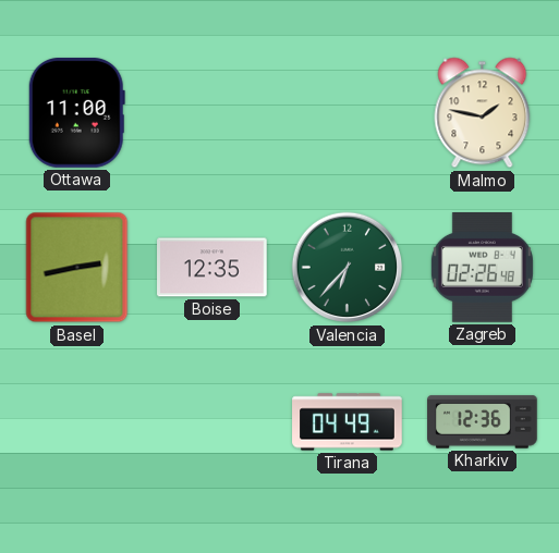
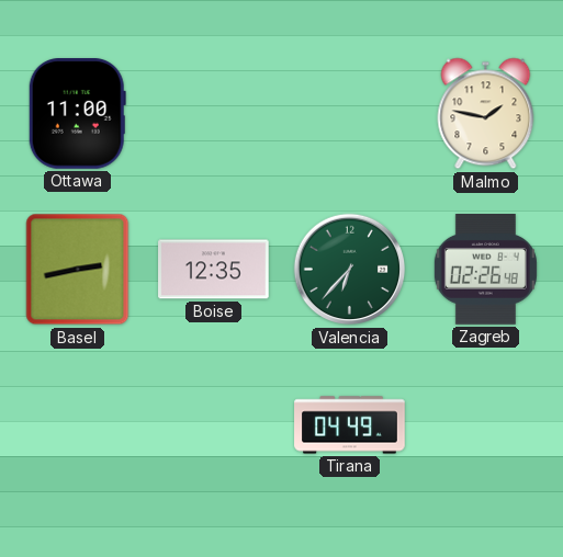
Kharkiv: 12:36 -> none
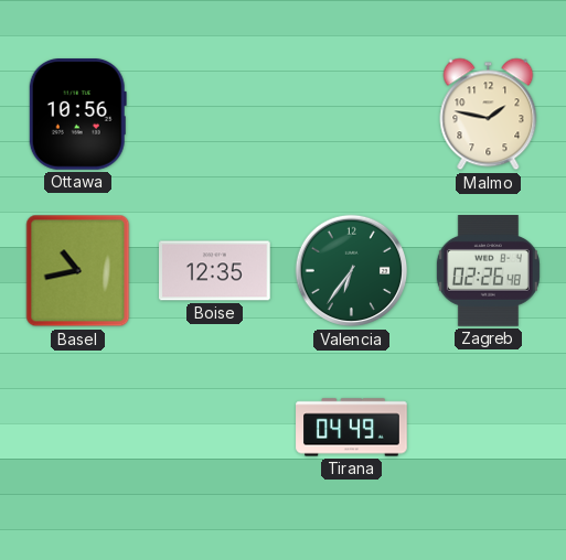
Ottawa: 11:00 -> 10:56
Basel: 2:43 -> 10:43
Valencia: 6:37 -> 6:36
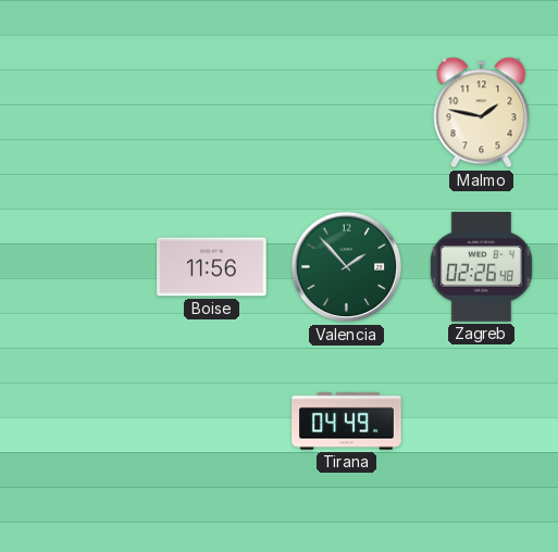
Ottawa: 10:56 -> none
Basel: 10:43 -> none
Boise: 12:35 -> 11:56
Valencia: 6:36 -> 1:53
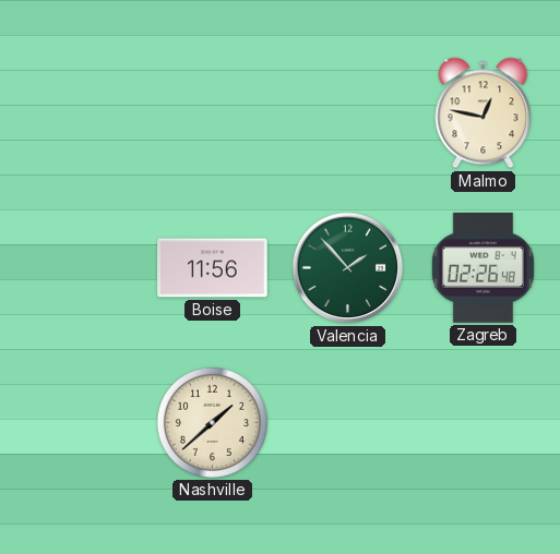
Malmo: 1:47 -> 12:47
Nashville: none -> 1:38
Tirana: 04:49 -> none
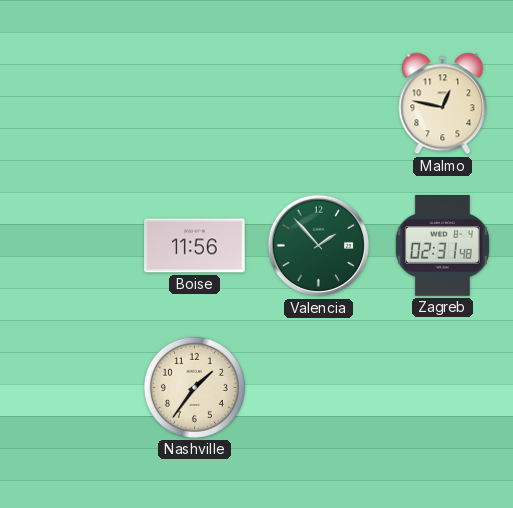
Zagreb: 02:26 -> 02:31
Nashville: 1:38 -> 1:36
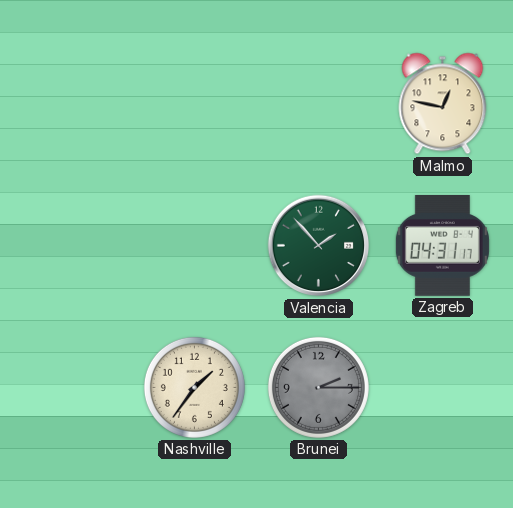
Boise: 11:56 -> none
Zagreb: 02:31 -> 04:31
Brunei: none -> 2:15
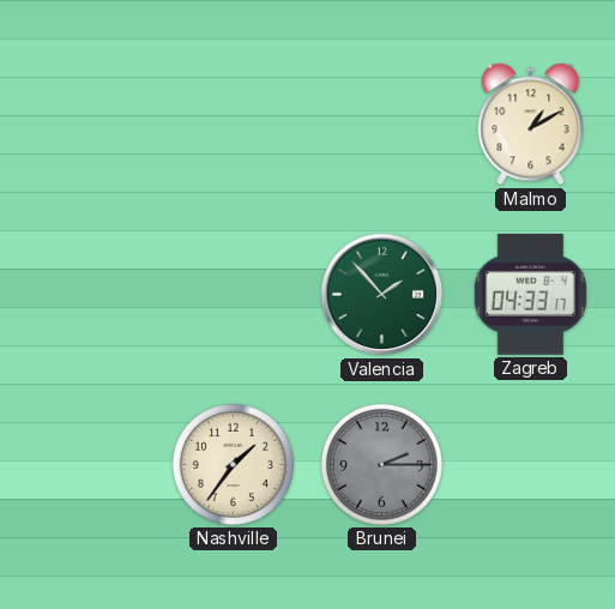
Malmo: 12:47 -> 1:10
Zagreb: 04:31 -> 04:33
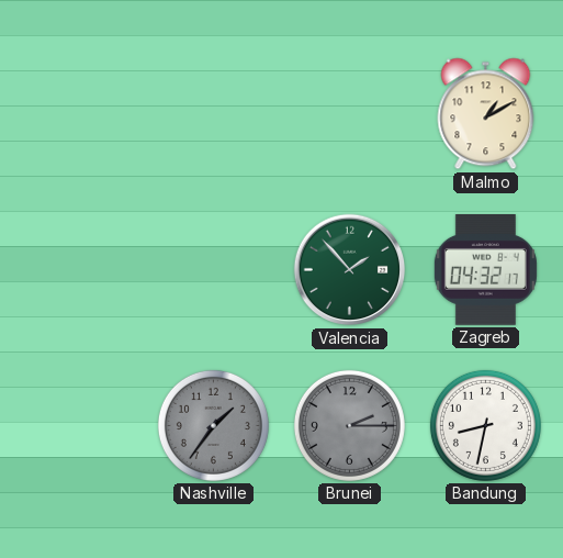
Zagreb: 04:33 -> 04:32
Nashville dial: cream -> grey
Bandung: none -> 8:32
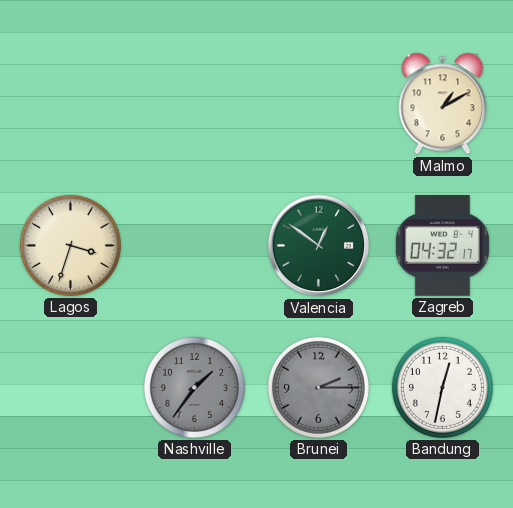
Lagos: none -> 3:33
Valencia: 1:53 -> 12:51
Bandung: 8:32 -> 12:32
